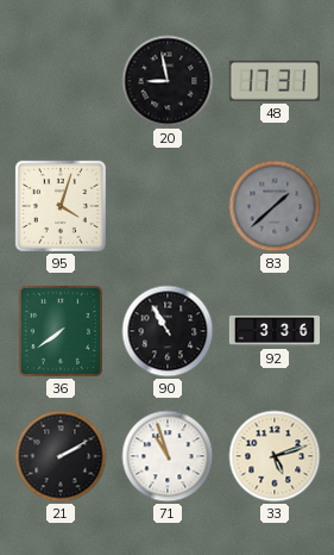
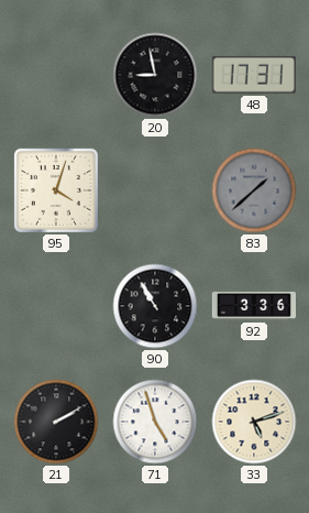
36: 7:39 -> none
71: 10:57 -> 4:57
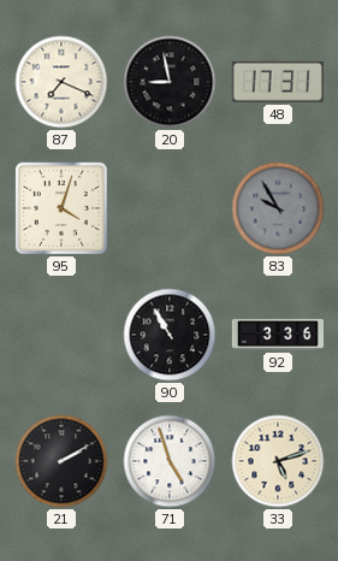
87: none -> 7:19
83: 1:38 -> 9:55
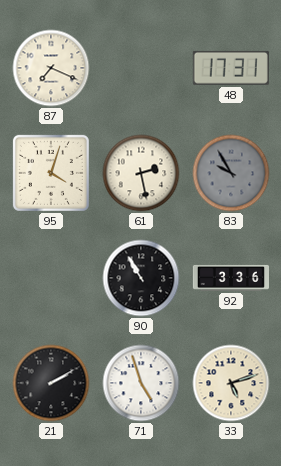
20: 8:58 -> none
61: none -> 2:28
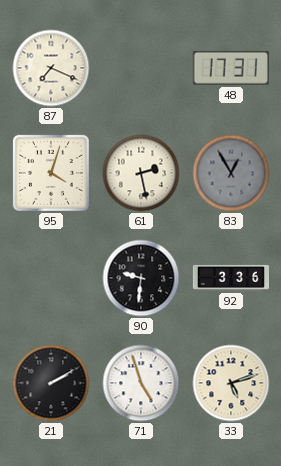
83: 9:55 -> 12:55
90: 10:55 -> 9:31
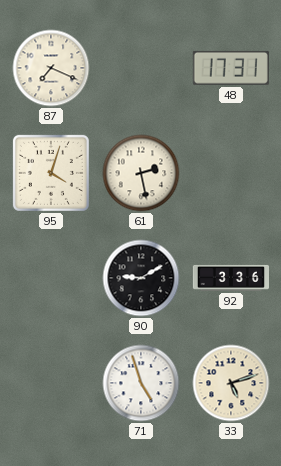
83: 12:55 -> none
90: 9:31 -> 9:10
21: 2:10 -> none
